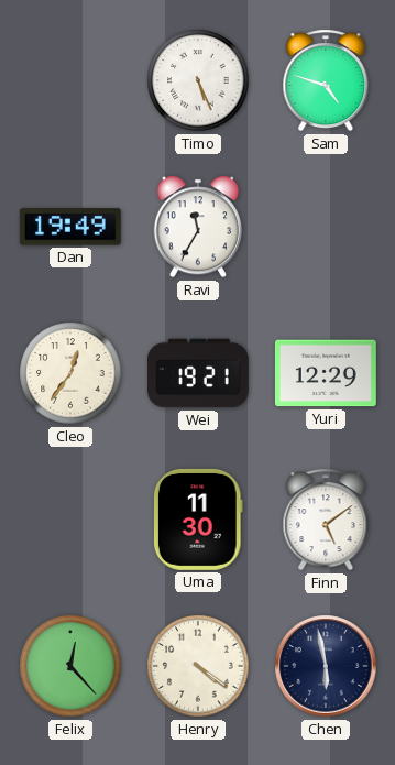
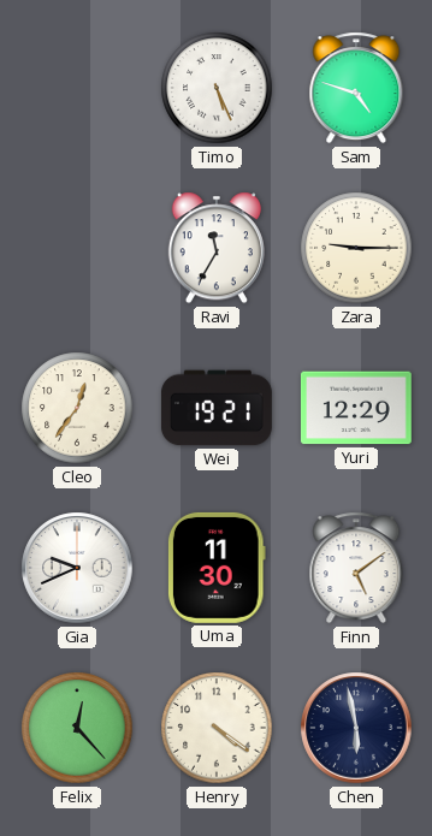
Dan: 19:49 -> none
Zara: none -> 9:15
Gia: none -> 9:41
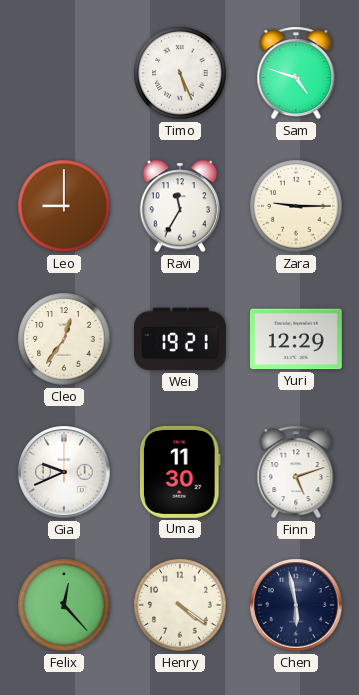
Leo: none -> 9:00
Finn: 5:09 -> 5:12
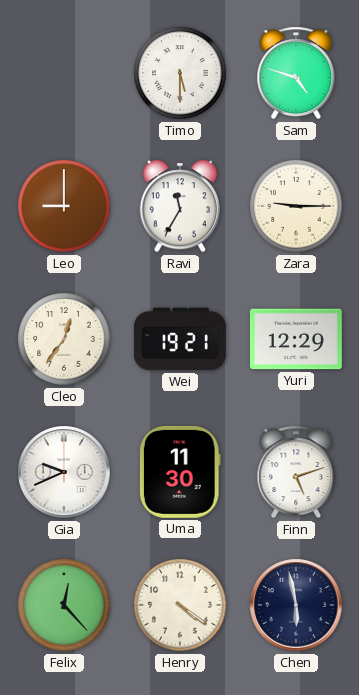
Timo: 5:26 -> 5:30
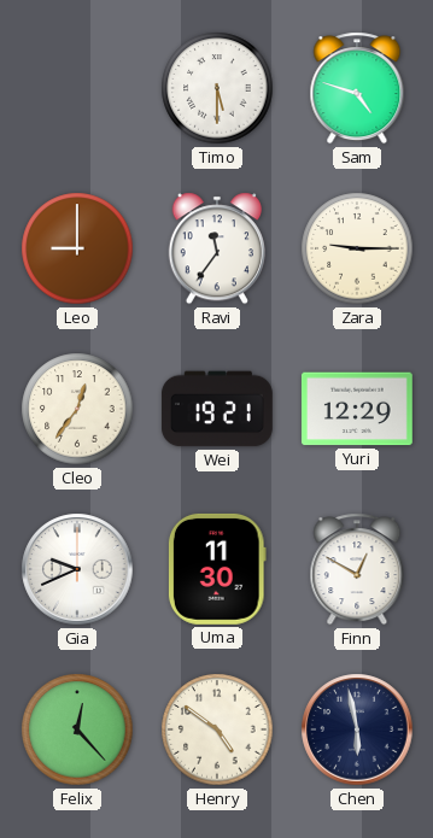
Ravi: 11:35 -> 11:36
Finn: 5:12 -> 12:50
Henry: 4:21 -> 4:51
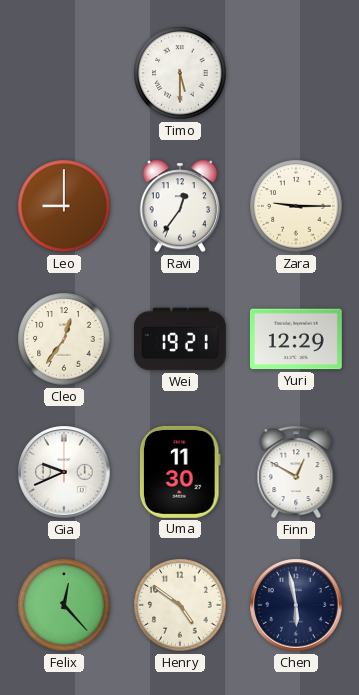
Sam: 4:48 -> none
Ravi: 11:36 -> 12:36
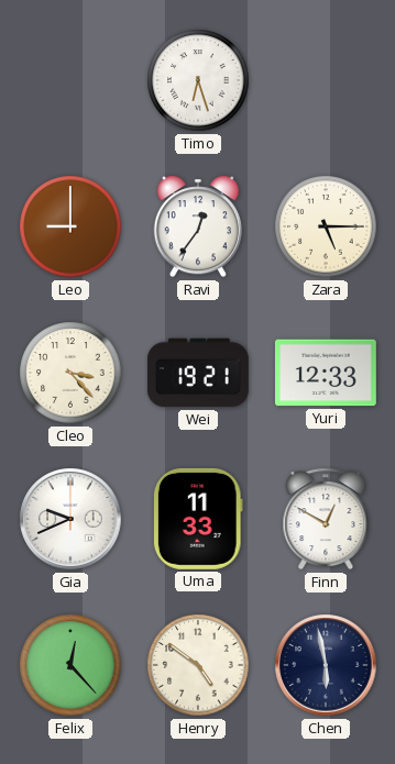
Timo: 5:30 -> 6:27
Zara: 9:15 -> 5:15
Cleo: 12:36 -> 3:23
Yuri: 12:29 -> 12:33
Uma: 11:30 -> 11:33
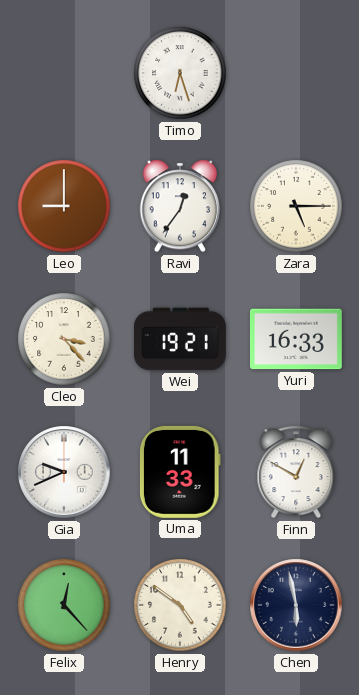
Yuri: 12:33 -> 16:33
